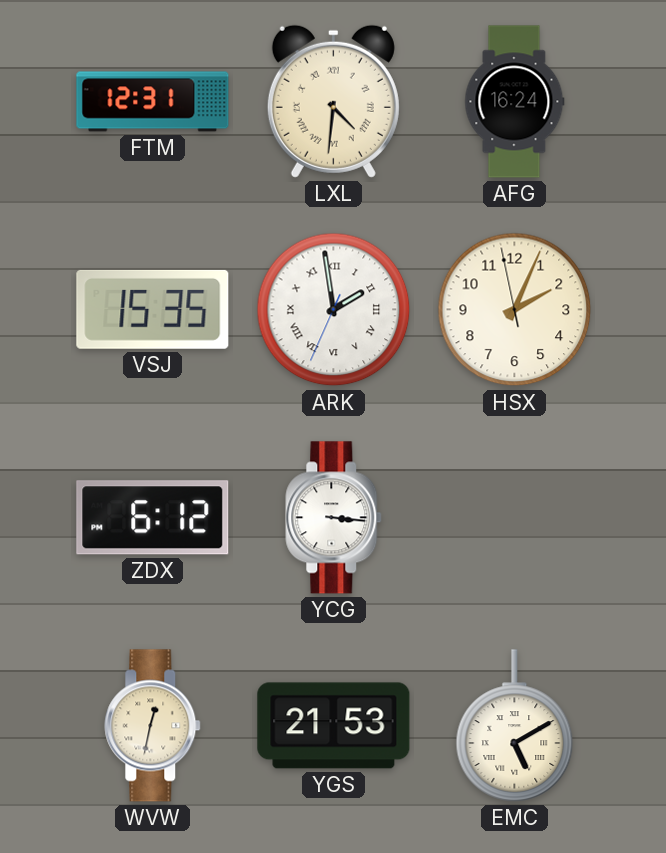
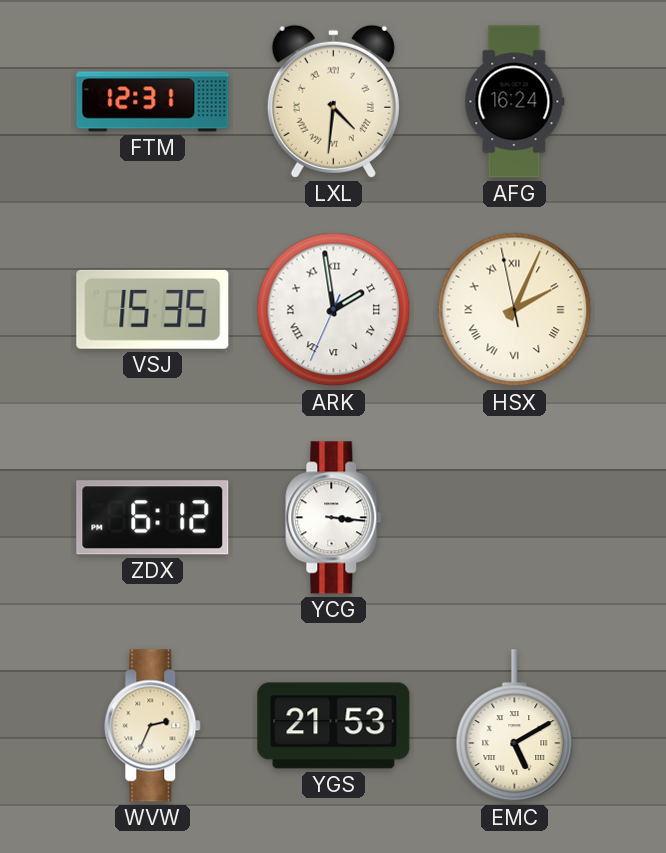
HSX numerals: Arabic -> Roman
WVW: 12:32 -> 2:34
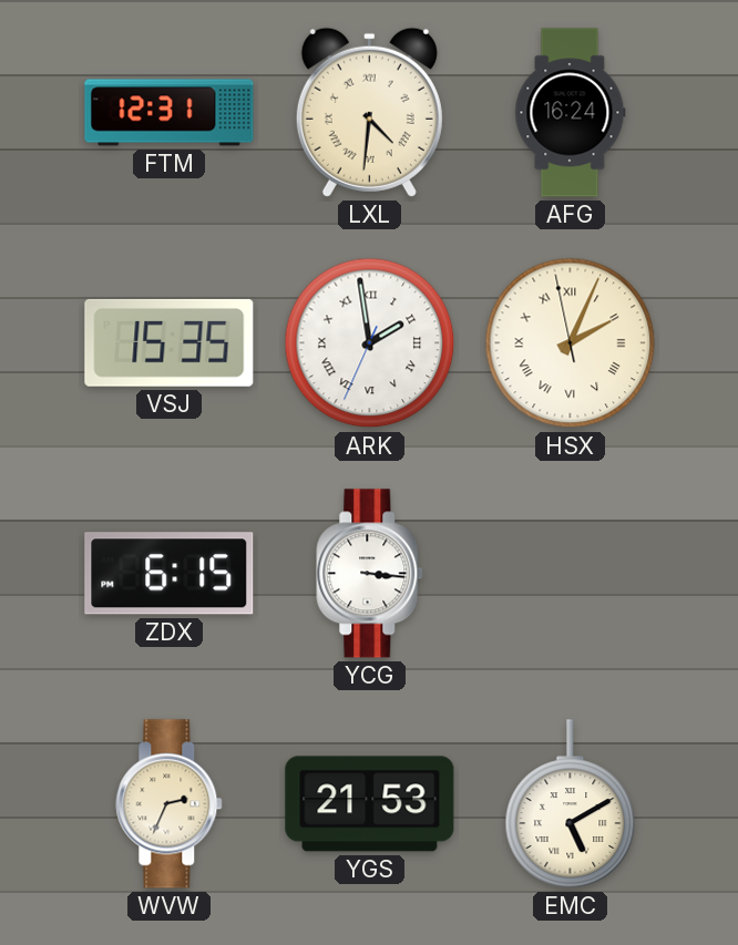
ZDX: 6:12 -> 6:15
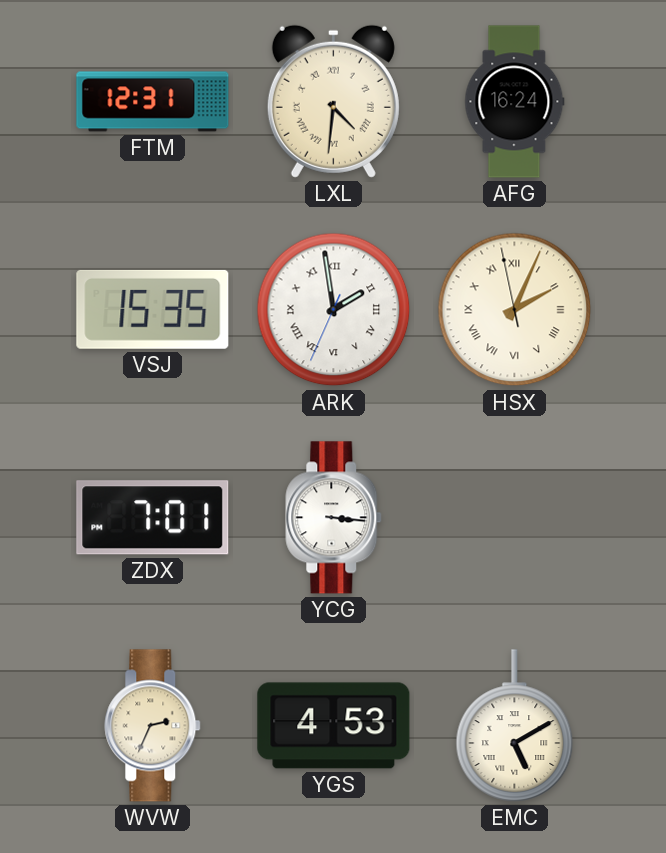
ZDX: 6:15 -> 7:01
YGS: 21:53 -> 4:53
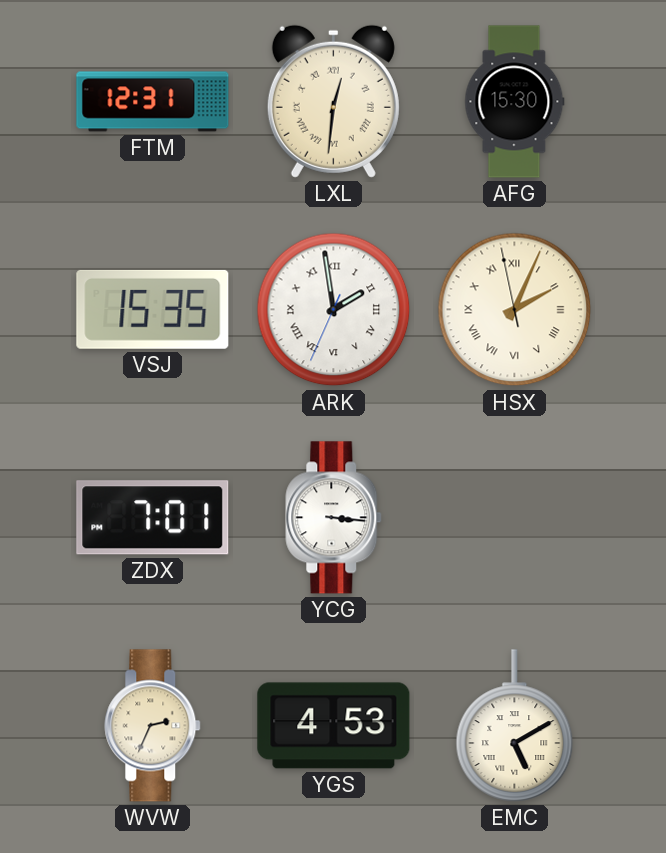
LXL: 4:31 -> 12:31
AFG: 16:24 -> 15:30
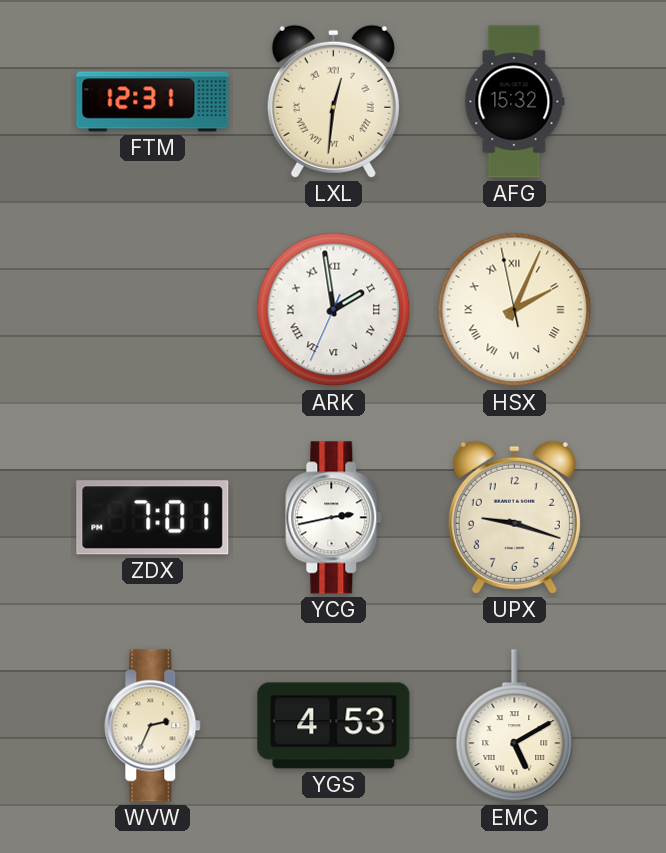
AFG: 15:30 -> 15:32
VSJ: 15:35 -> none
YCG: 3:16 -> 2:43
UPX: none -> 9:18
